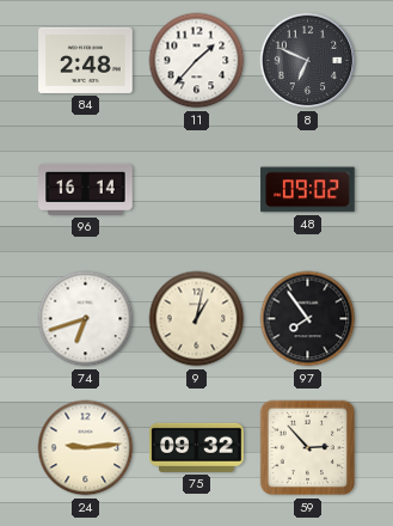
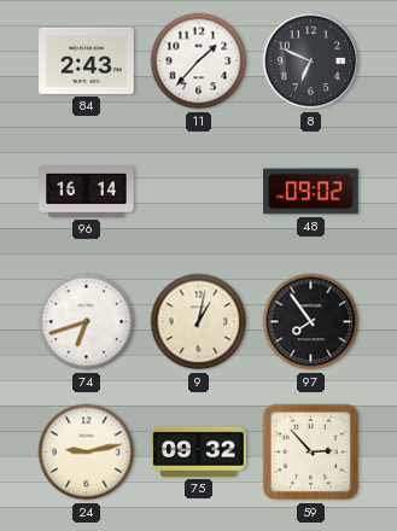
84: 2:48 -> 2:43
24: 9:14 -> 9:13
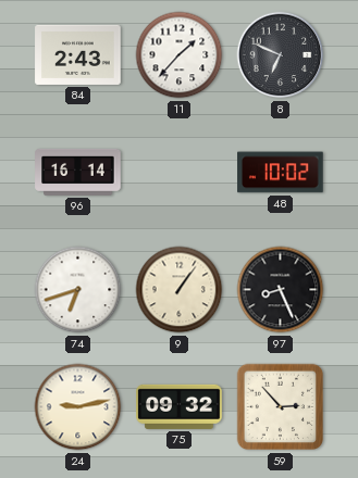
48: 09:02 -> 10:02
9: 1:02 -> 1:06
97: 7:54 -> 8:26
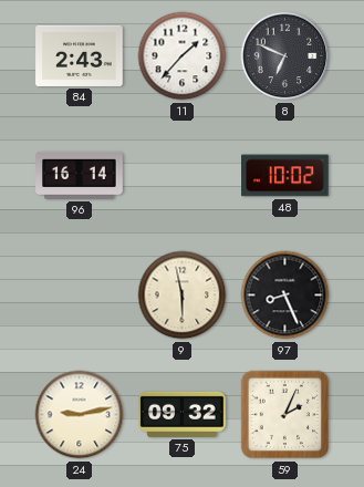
74: 6:42 -> none
9: 1:06 -> 5:58
59: 2:53 -> 2:04
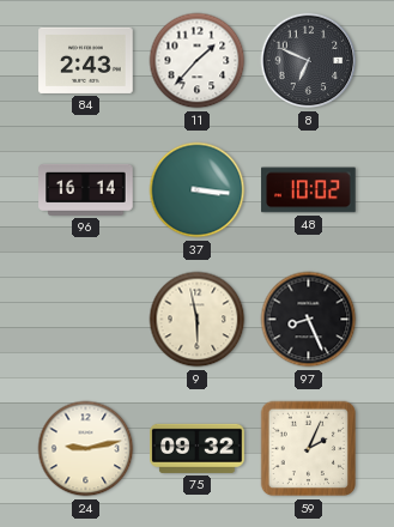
37: none -> 3:16
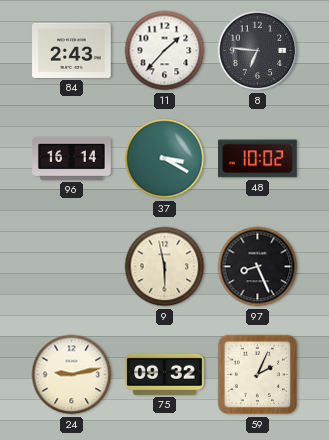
8: 6:49 -> 6:46
37: 3:16 -> 3:20
